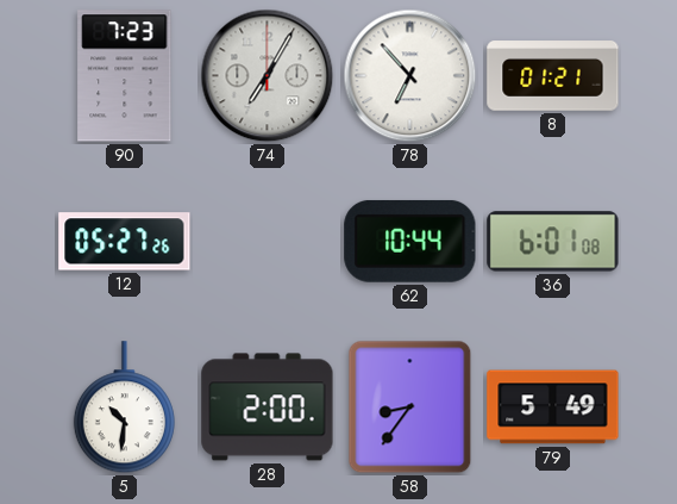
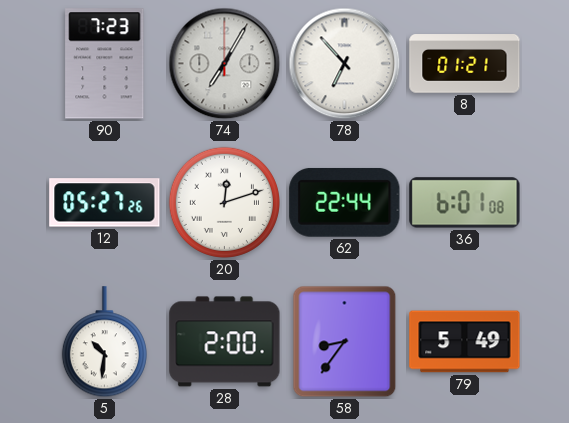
20: none -> 12:12
62: 10:44 -> 22:44
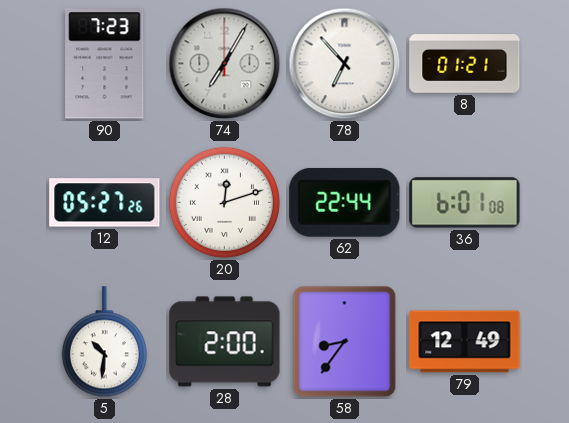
79: 5:49 -> 12:49
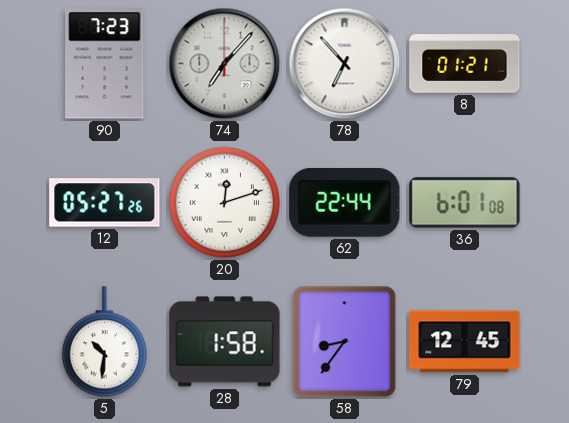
74: 7:05 -> 7:07
28: 2:00 -> 1:58
79: 12:49 -> 12:45
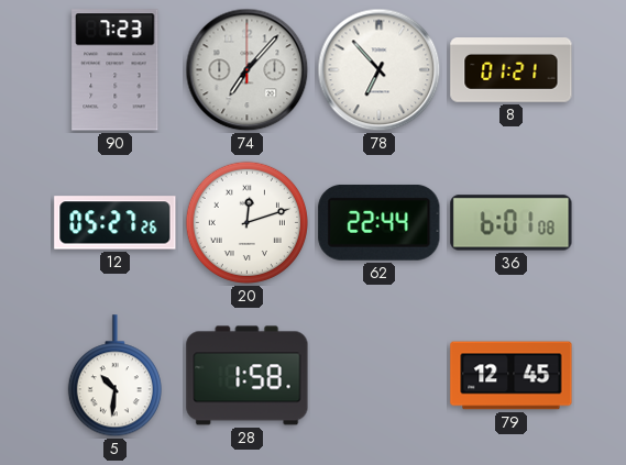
58: 8:36 -> none
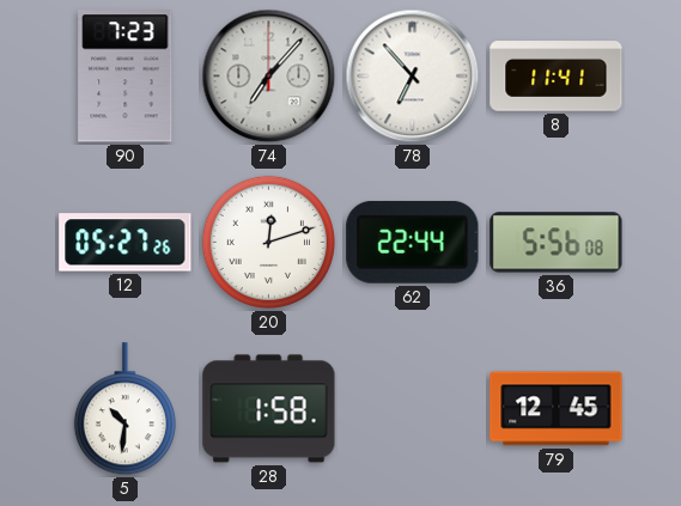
8: 01:21 -> 11:41
36: 6:01 -> 5:56
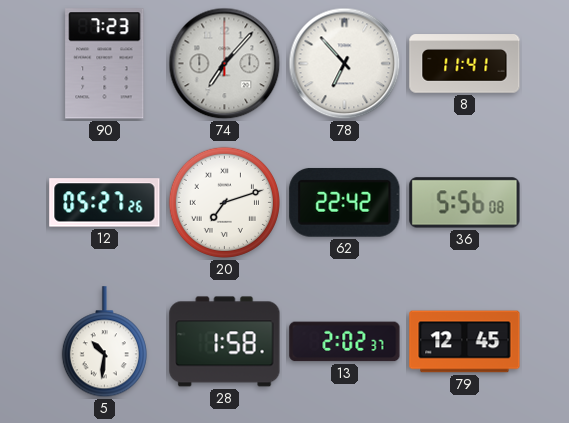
20: 12:12 -> 7:12
62: 22:44 -> 22:42
13: none -> 2:02
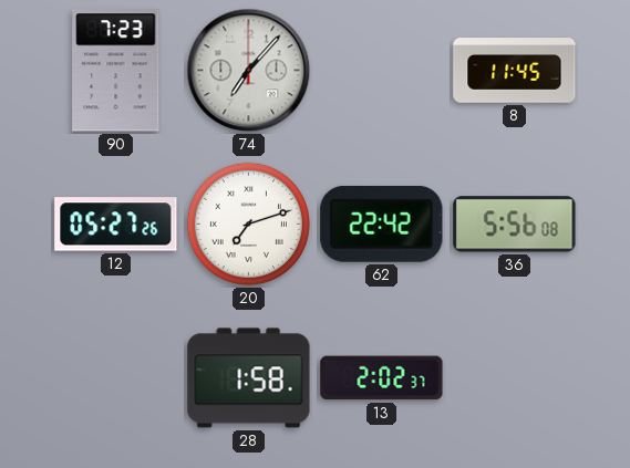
78: 6:53 -> none
8: 11:41 -> 11:45
5: 10:31 -> none
79: 12:45 -> none
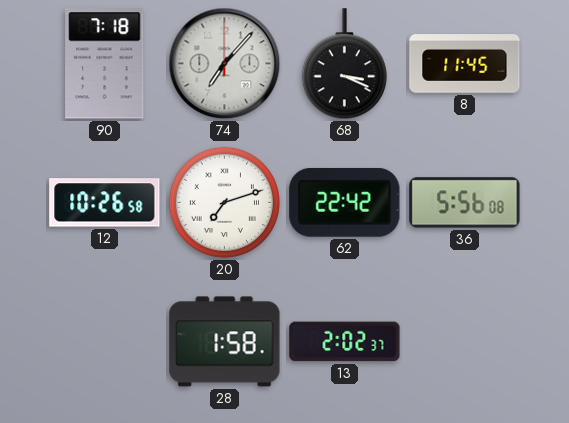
90: 7:23 -> 7:18
68: none -> 3:19
12: 05:27 -> 10:26
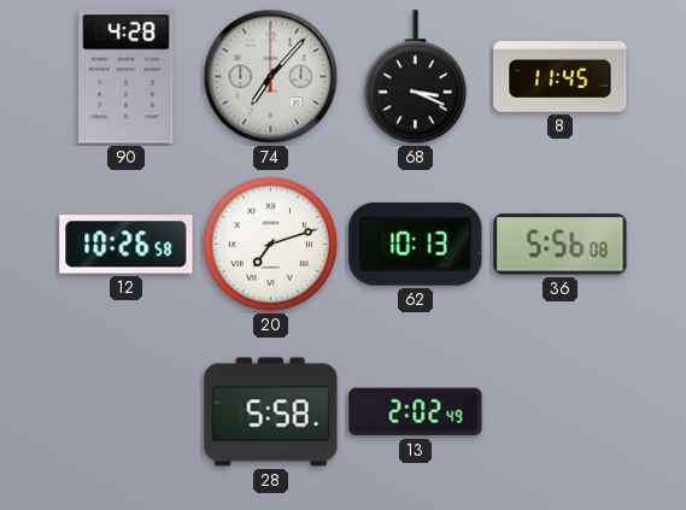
90: 7:18 -> 4:28
62: 22:42 -> 10:13
28: 1:58 -> 5:58
13: 2:02:37 -> 2:02:49
